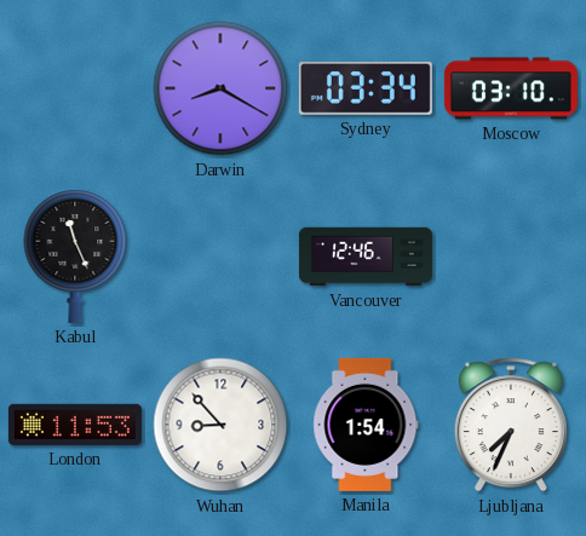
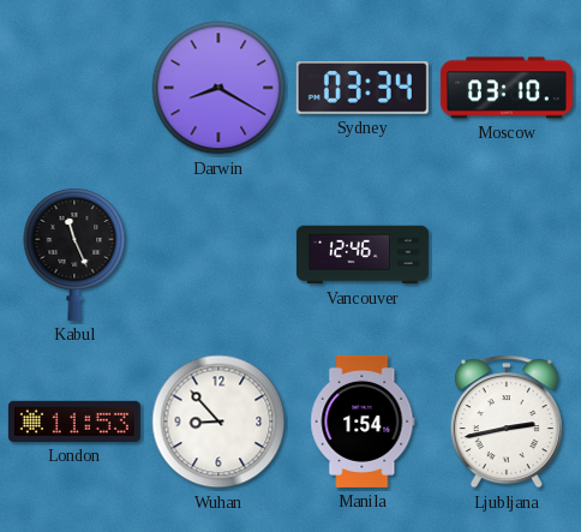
Ljubljana: 7:34 -> 2:43
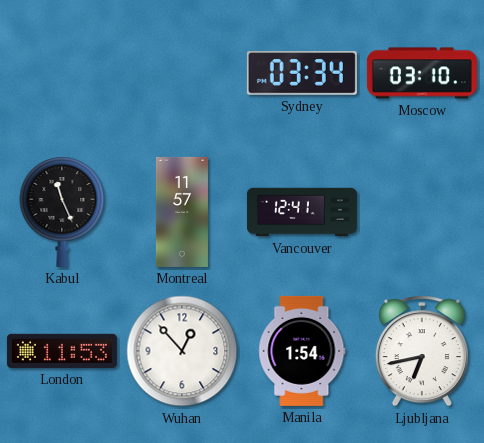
Darwin: 8:20 -> none
Montreal: none -> 11:57
Vancouver: 12:46 -> 12:41
Wuhan: 8:53 -> 12:53
Ljubljana: 2:43 -> 6:43
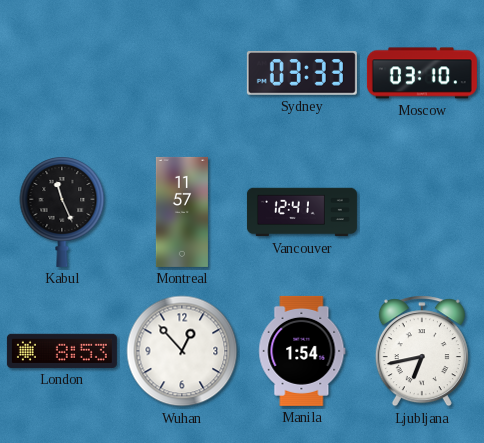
Sydney: 03:34 -> 03:33
London: 11:53 -> 8:53
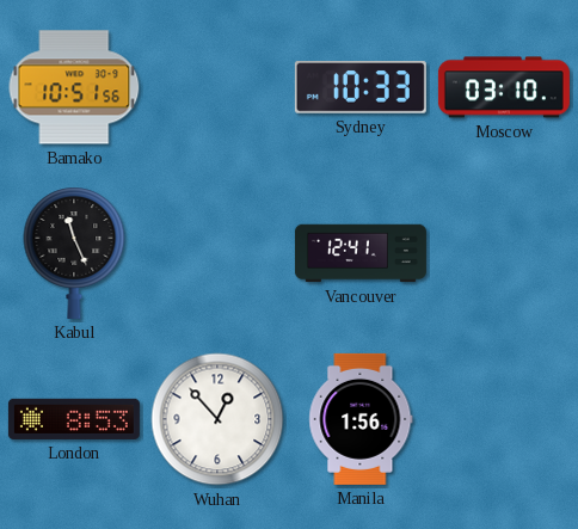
Bamako: none -> 10:51
Sydney: 03:33 -> 10:33
Montreal: 11:57 -> none
Manila: 1:54 -> 1:56
Ljubljana: 6:43 -> none
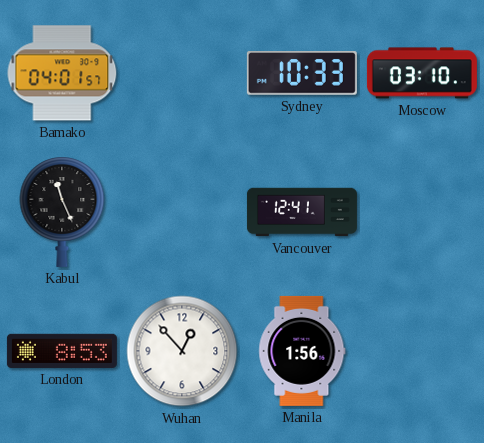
Bamako: 10:51 -> 04:01
